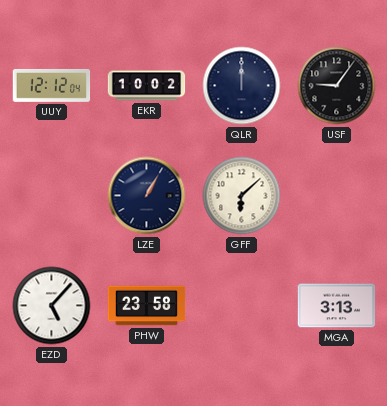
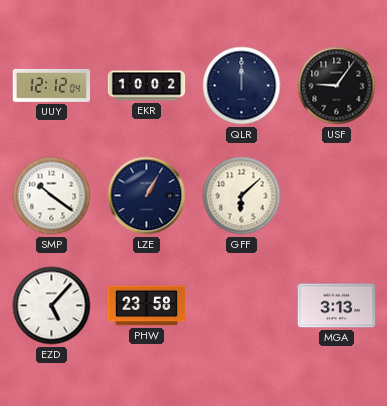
SMP: none -> 10:21
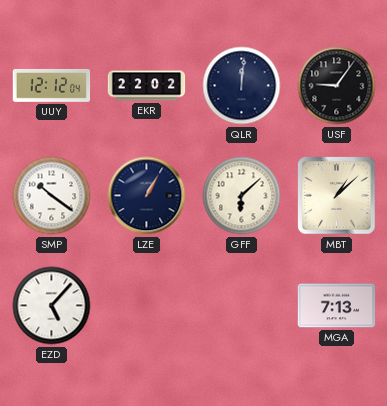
EKR: 10:02 -> 22:02
QLR: 12:00 -> 12:01
MBT: none -> 1:08
PHW: 23:58 -> none
MGA: 3:13 -> 7:13
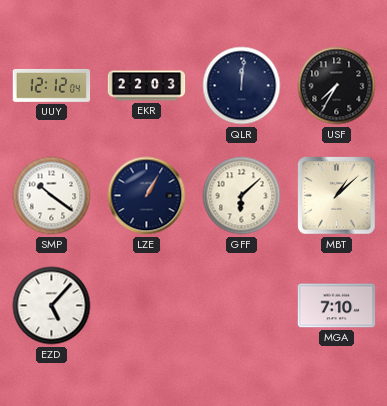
EKR: 22:02 -> 22:03
USF: 9:06 -> 7:35
MGA: 7:13 -> 7:10
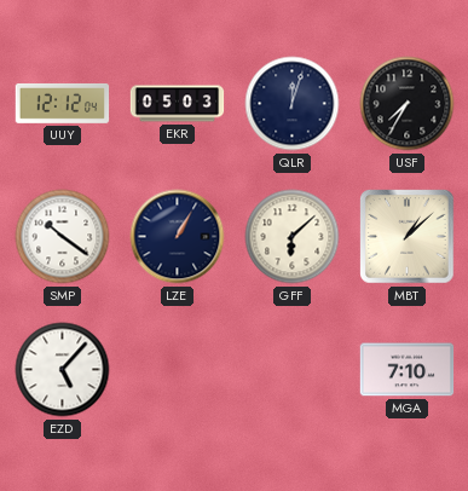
EKR: 22:03 -> 05:03
QLR: 12:01 -> 12:03
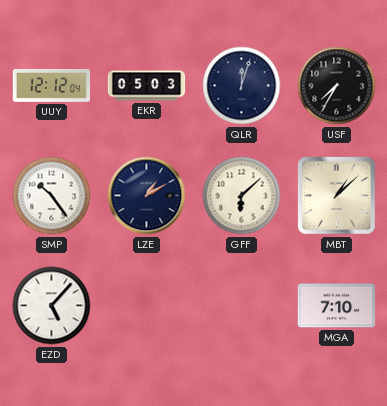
SMP: 10:21 -> 10:24
LZE: 1:05 -> 1:10
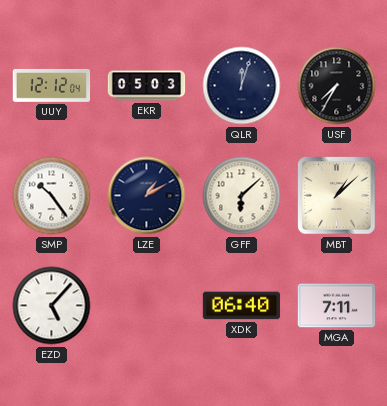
XDK: none -> 06:40
MGA: 7:10 -> 7:11
